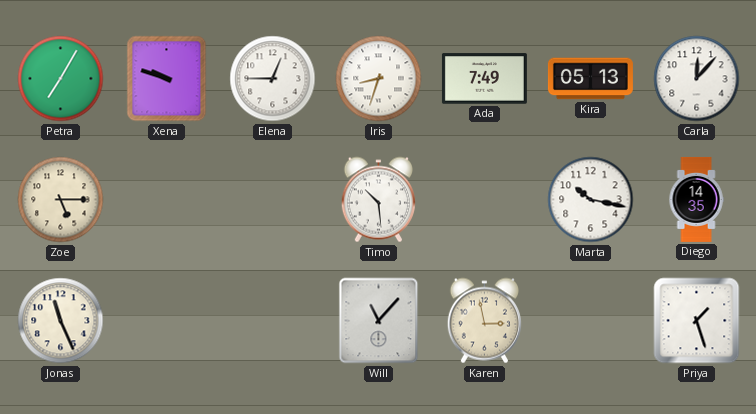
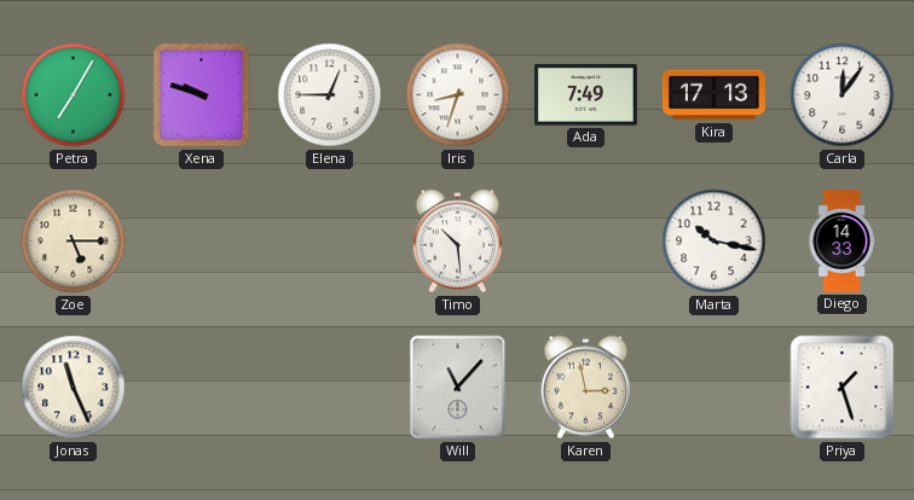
Kira: 05:13 -> 17:13
Carla: 12:07 -> 12:06
Diego: 14:35 -> 14:33
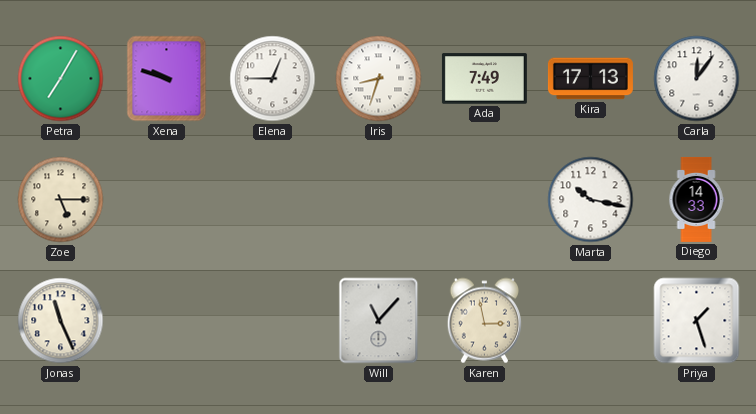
Timo: 10:29 -> none
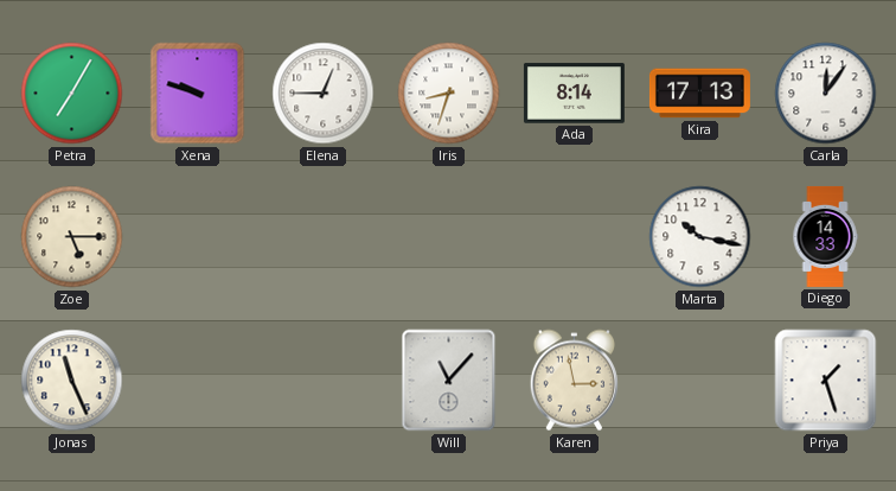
Ada: 7:49 -> 8:14
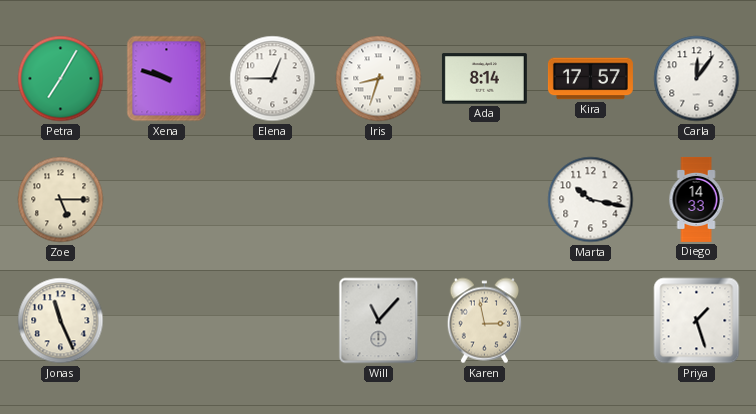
Kira: 17:13 -> 17:57
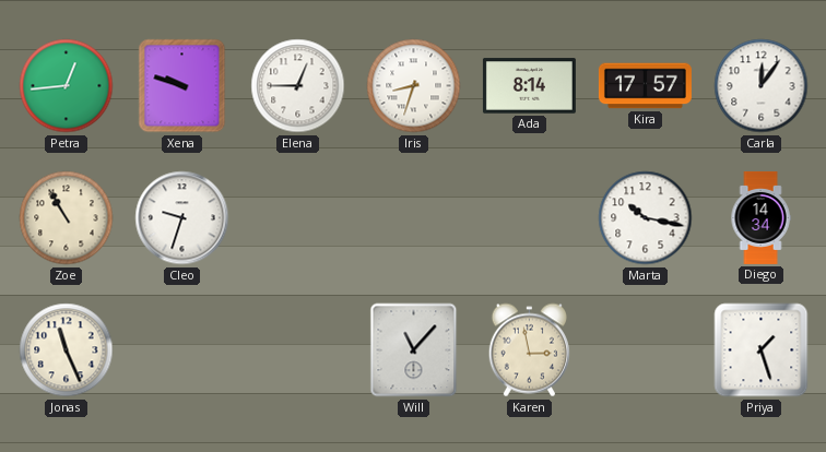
Petra: 7:05 -> 12:44
Zoe: 5:15 -> 10:55
Cleo: none -> 9:33
Diego: 14:33 -> 14:34
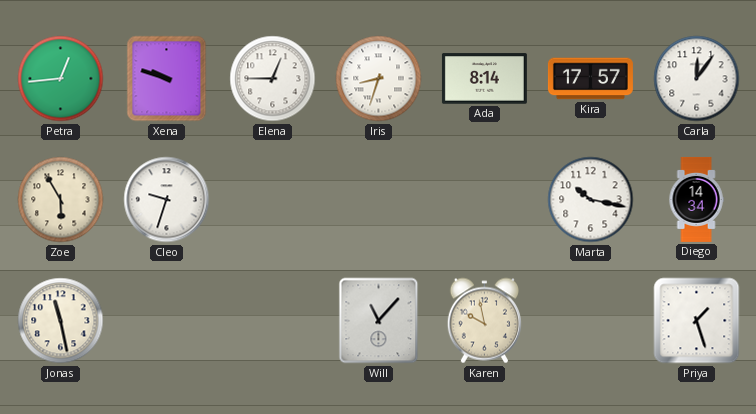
Zoe: 10:55 -> 5:55
Jonas: 11:26 -> 11:28
Karen: 2:58 -> 9:58
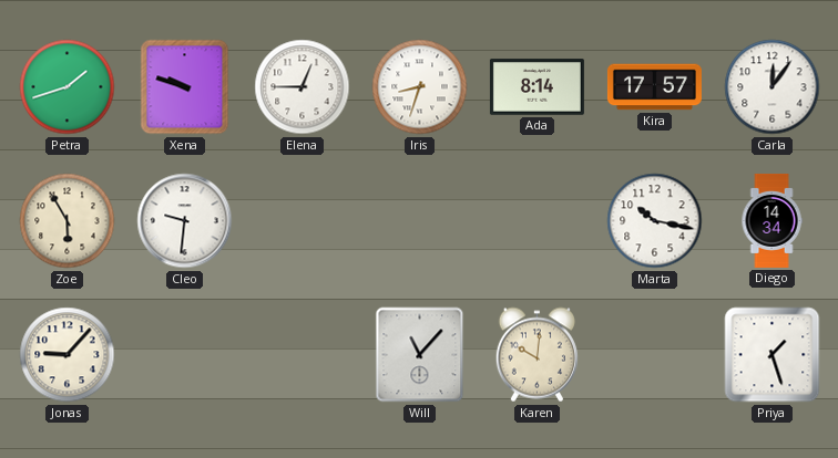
Petra: 12:44 -> 1:42
Cleo: 9:33 -> 9:31
Jonas: 11:28 -> 9:07
Karen: 9:58 -> 10:01
